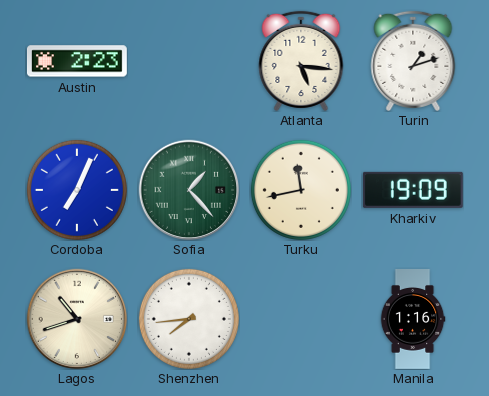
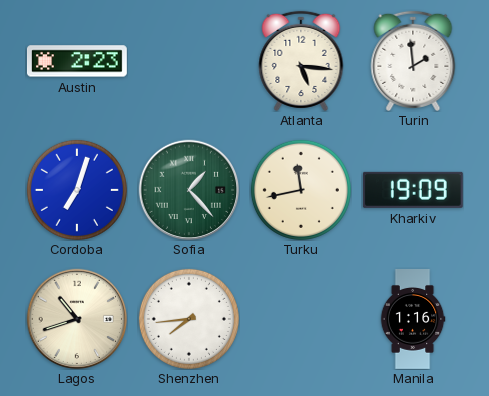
Turin: 1:12 -> 1:59
Cordoba: 7:04 -> 7:03
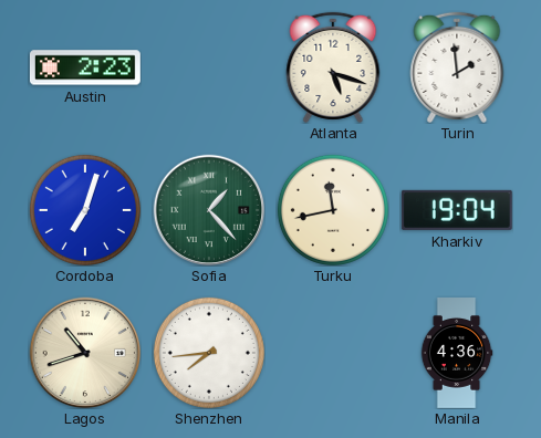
Atlanta: 5:16 -> 5:18
Kharkiv: 19:09 -> 19:04
Manila: 1:16 -> 4:36
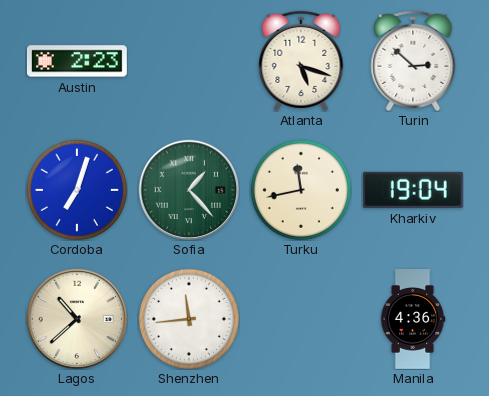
Turin: 1:59 -> 2:52
Lagos: 10:42 -> 10:38
Shenzhen: 7:44 -> 11:44
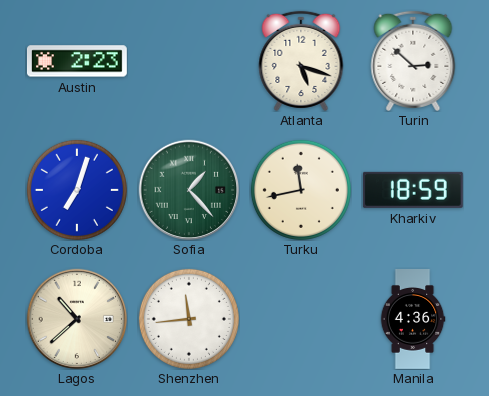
Kharkiv: 19:04 -> 18:59
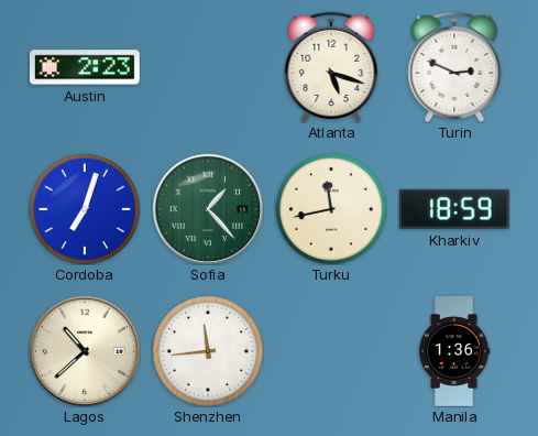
Turin: 2:52 -> 2:49
Manila: 4:36 -> 1:36
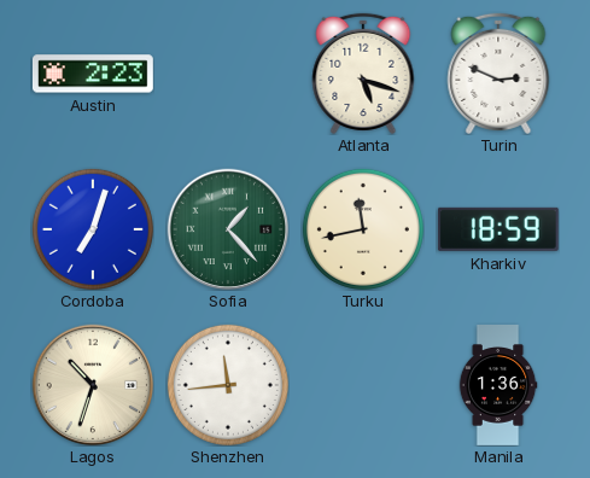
Lagos: 10:38 -> 10:33
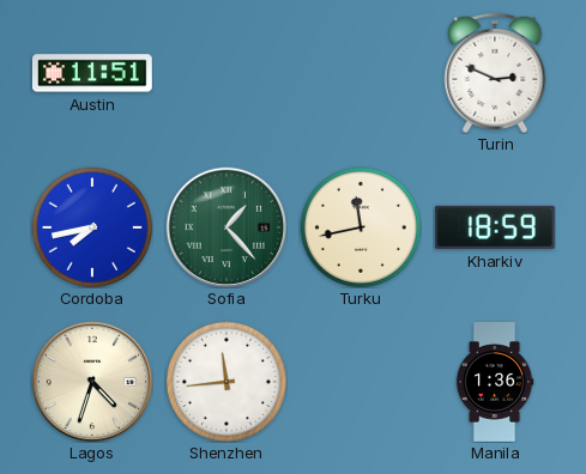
Austin: 2:23 -> 11:51
Atlanta: 5:18 -> none
Cordoba: 7:03 -> 7:43
Lagos: 10:33 -> 4:33
